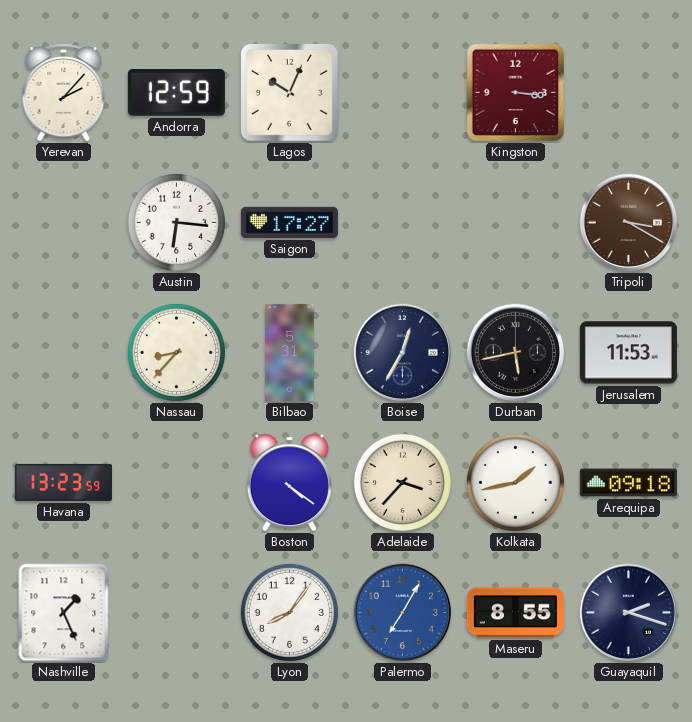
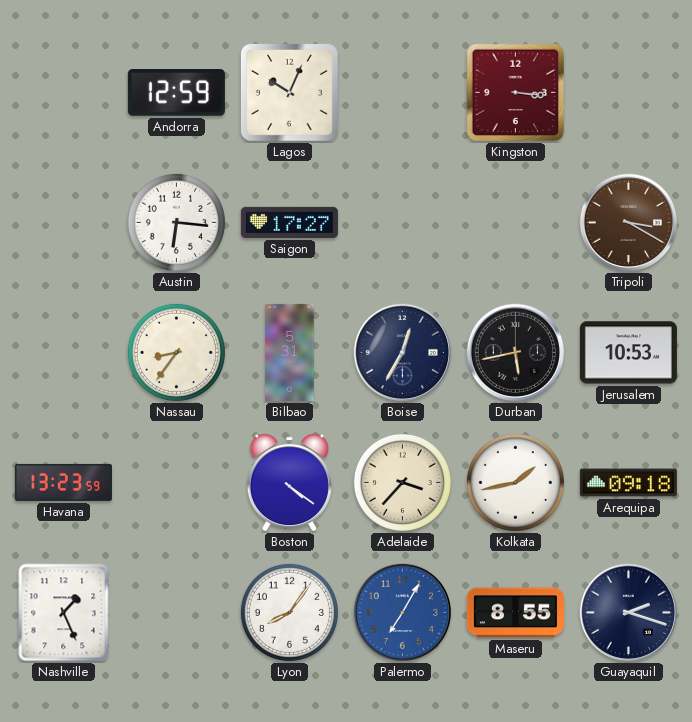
Yerevan: 2:07 -> none
Nassau: 8:37 -> 8:36
Jerusalem: 11:53 -> 10:53
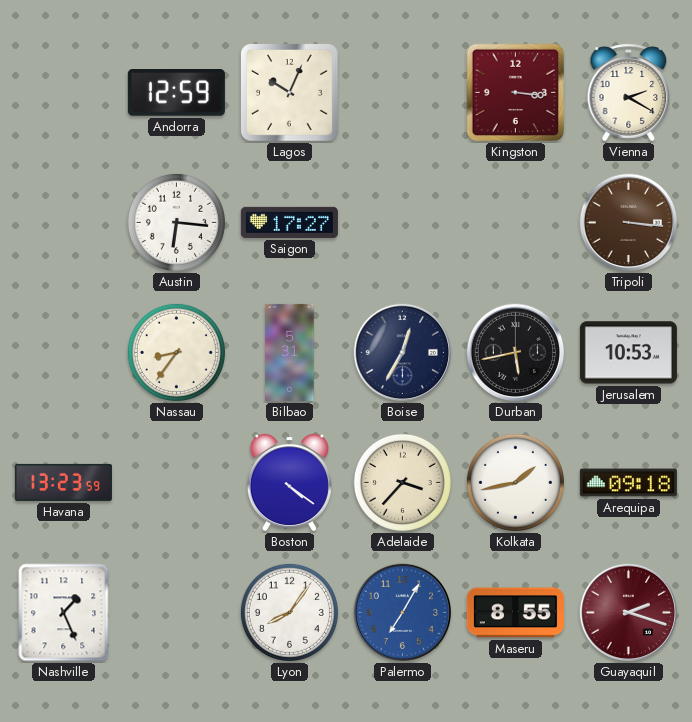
Vienna: none -> 2:20
Tripoli: 3:20 -> 3:16
Guayaquil dial: navy -> burgundy
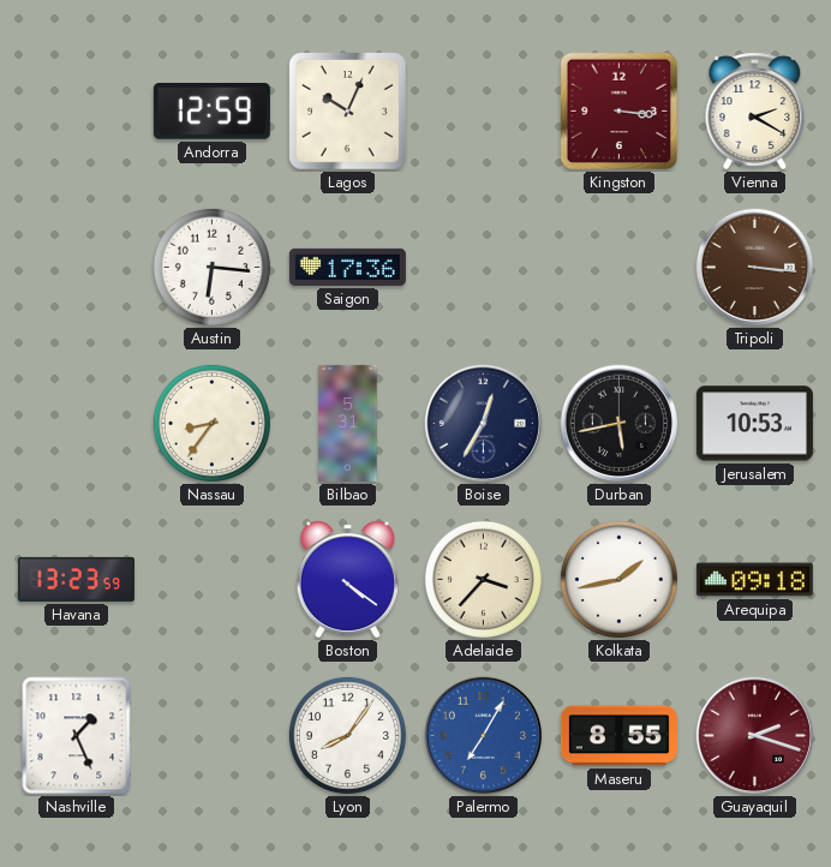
Saigon: 17:27 -> 17:36
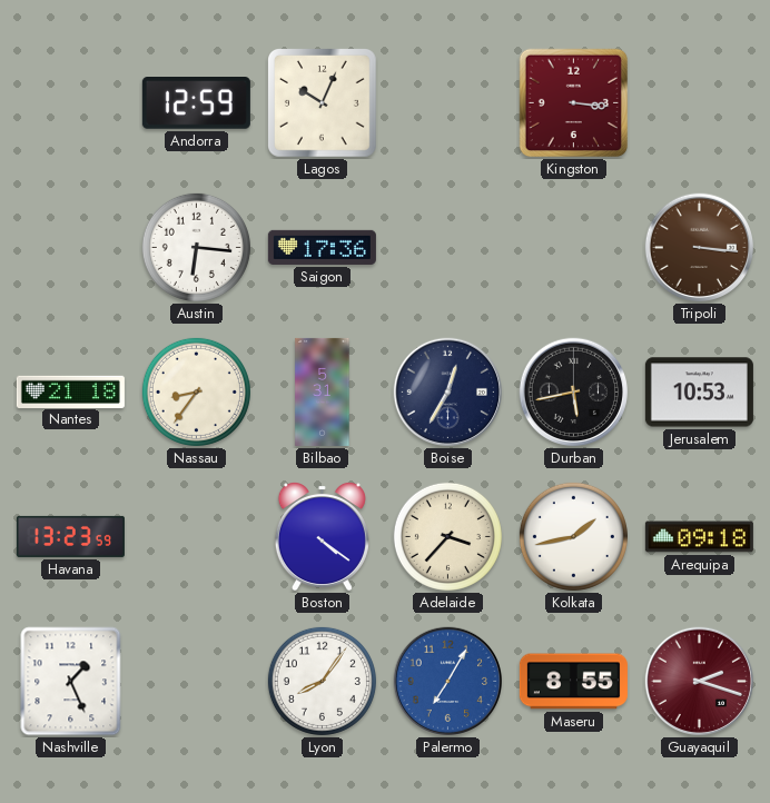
Vienna: 2:20 -> none
Nantes: none -> 21:18
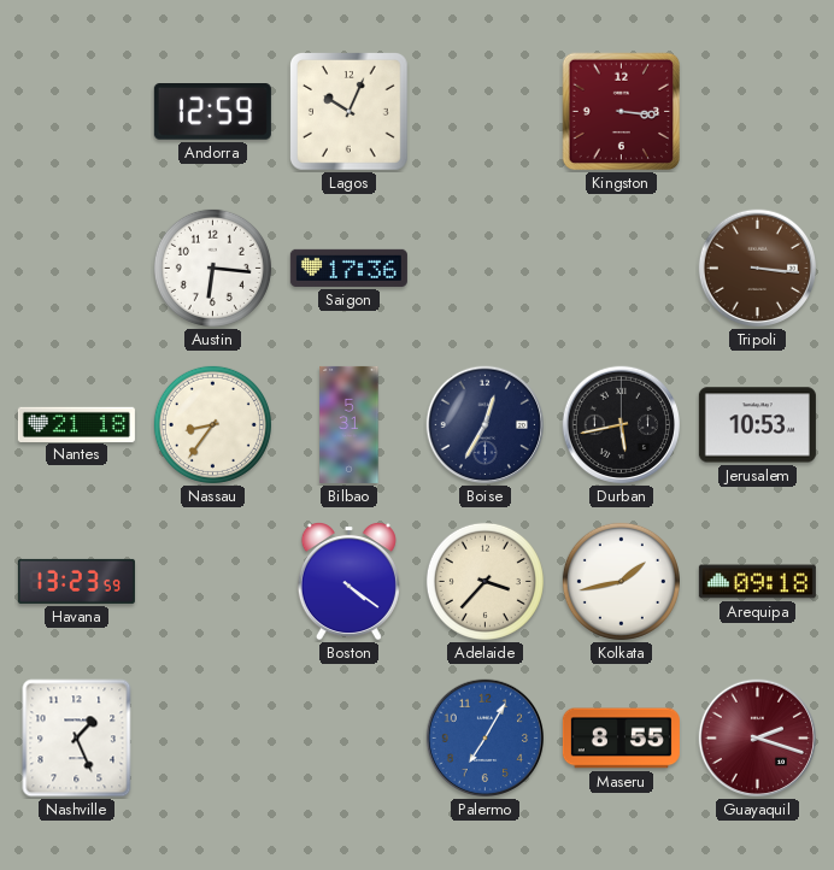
Lyon: 8:06 -> none
